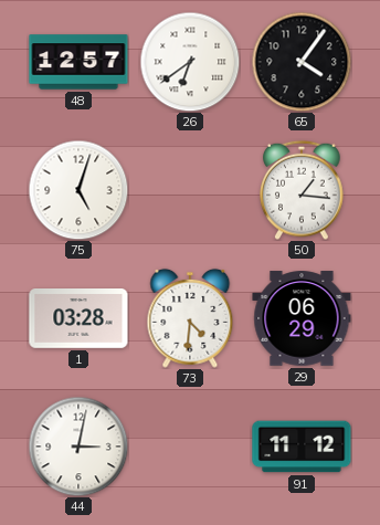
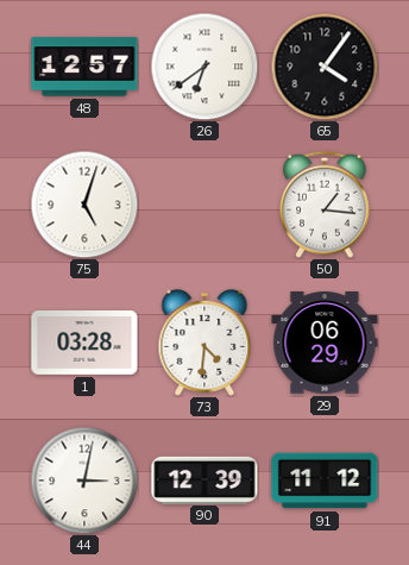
90: none -> 12:39
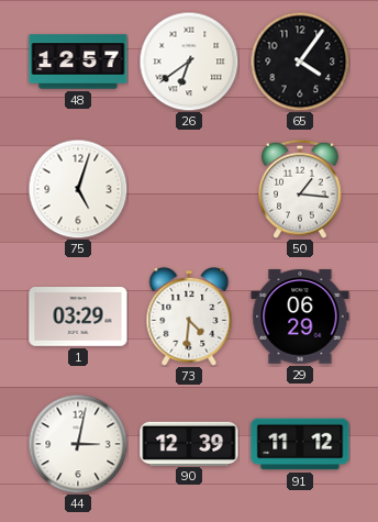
1: 03:28 -> 03:29
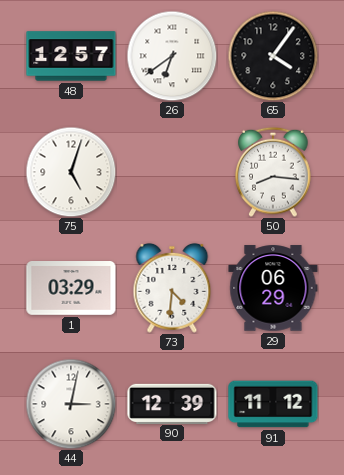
50: 1:16 -> 8:16
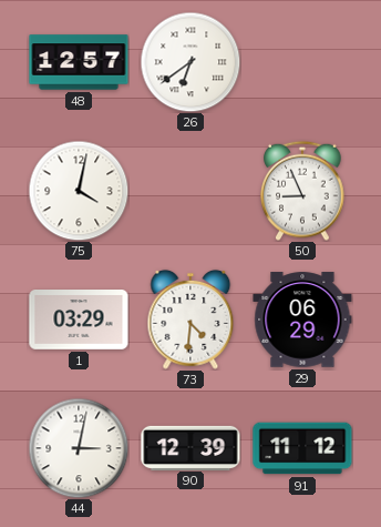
65: 4:06 -> none
75: 5:03 -> 4:02
50: 8:16 -> 8:56
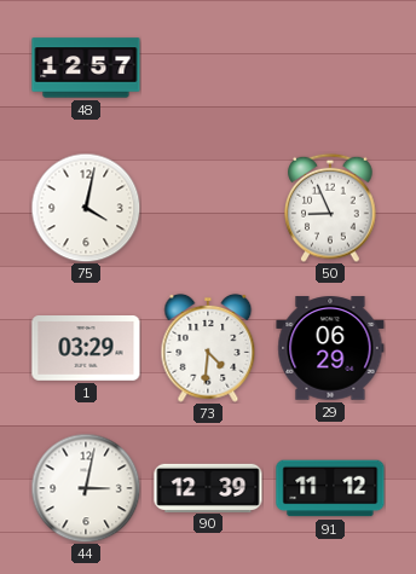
26: 6:39 -> none
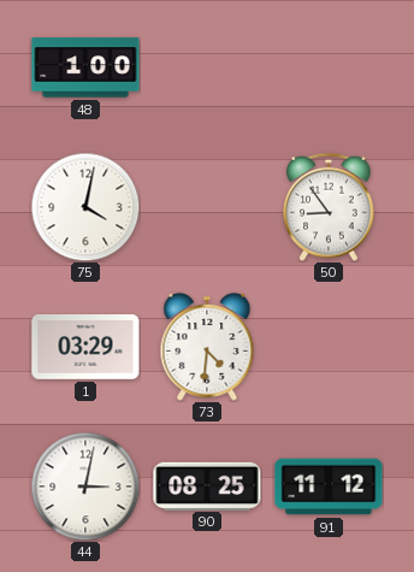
48: 12:57 -> 1:00
50: 8:56 -> 8:54
29: 06:29 -> none
90: 12:39 -> 08:25
